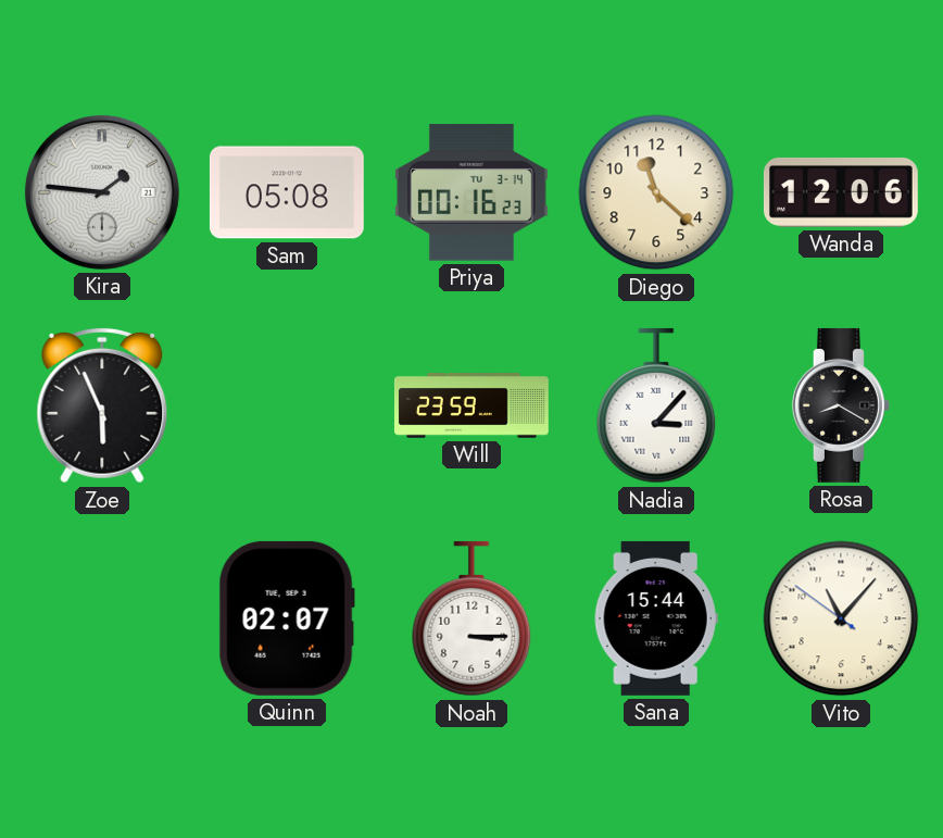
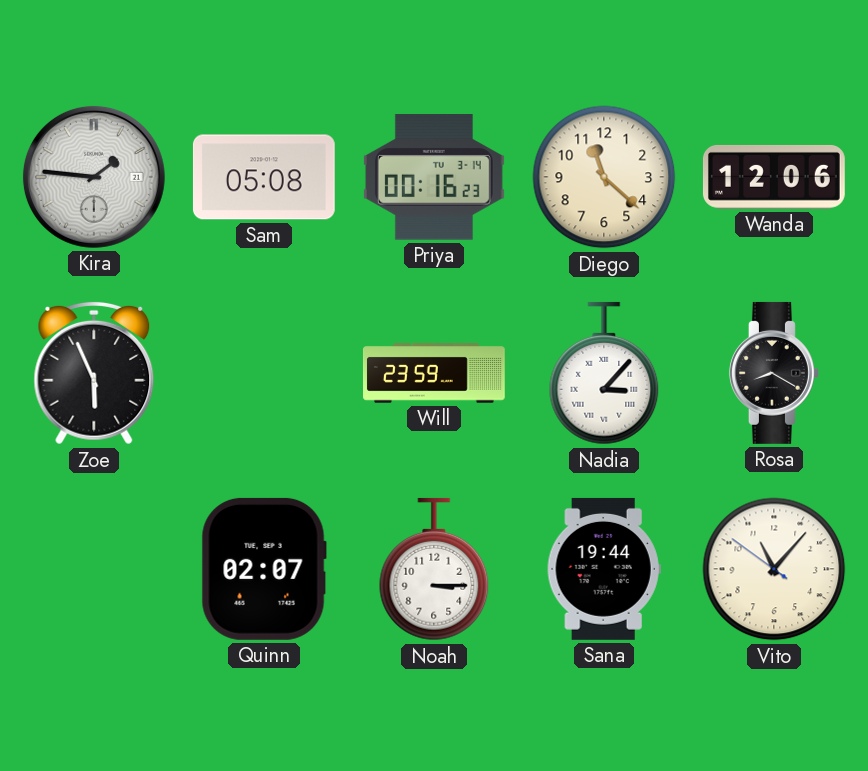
Sana: 15:44 -> 19:44
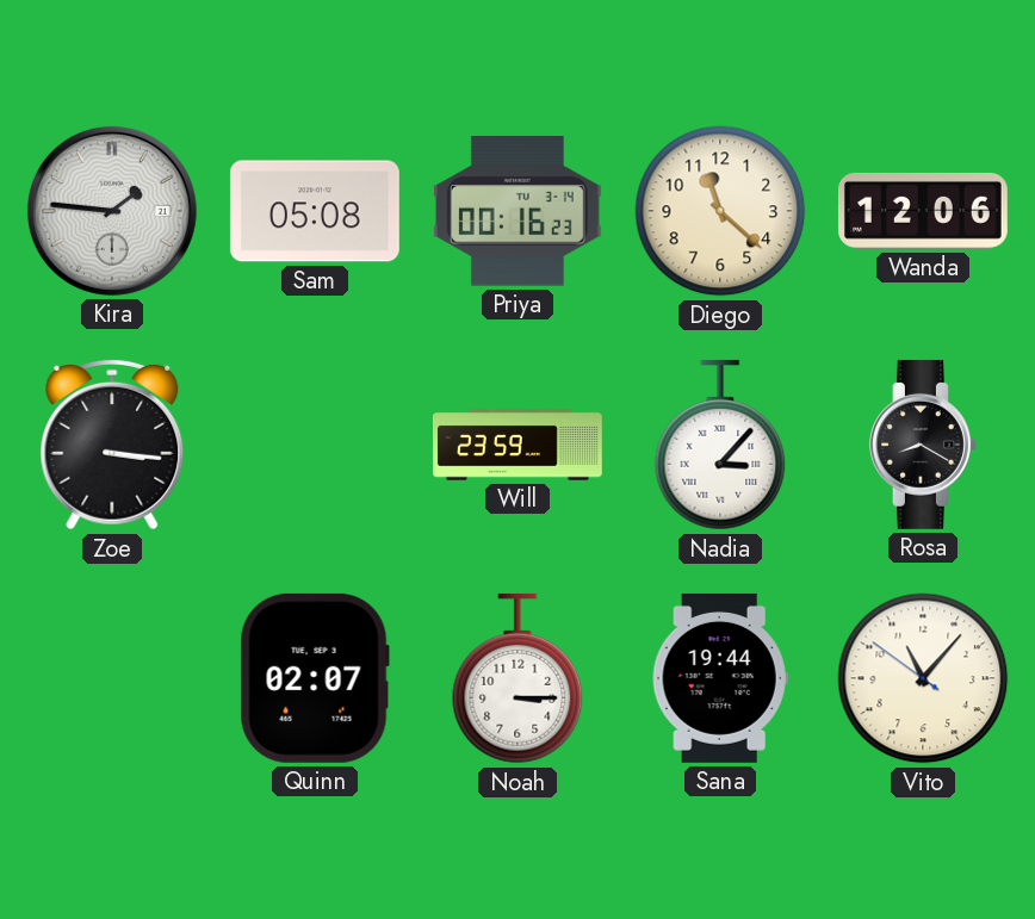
Zoe: 5:56 -> 3:16
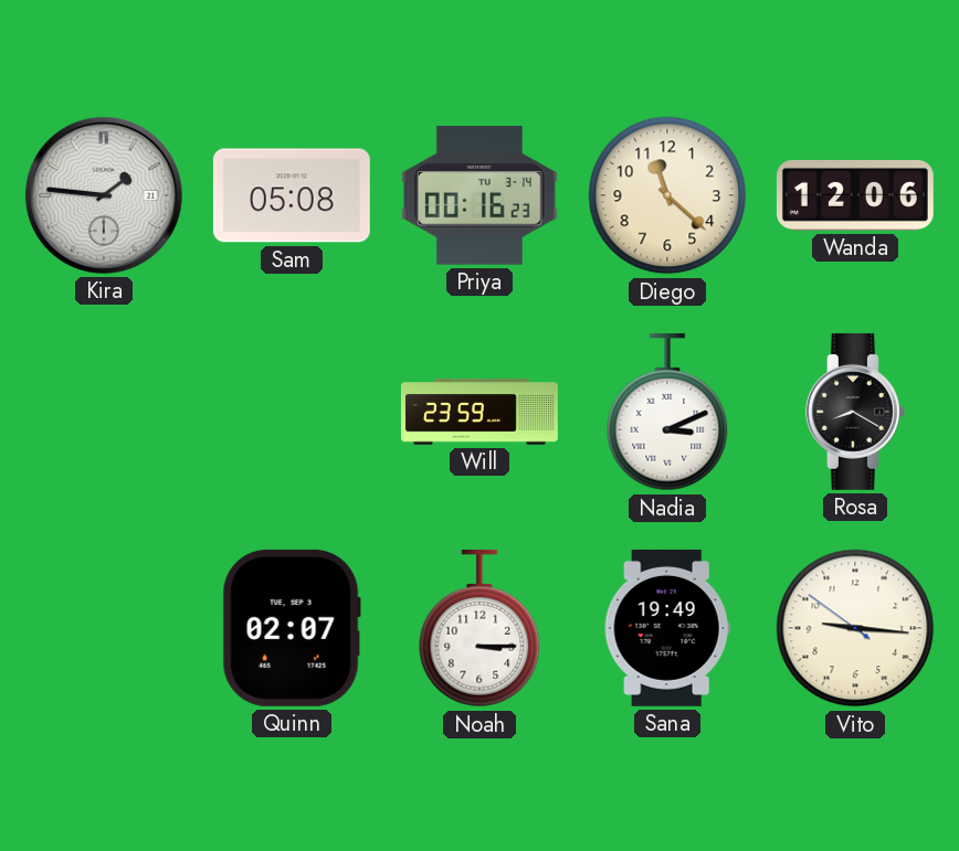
Zoe: 3:16 -> none
Nadia: 3:07 -> 3:11
Sana: 19:44 -> 19:49
Vito: 11:06 -> 9:15
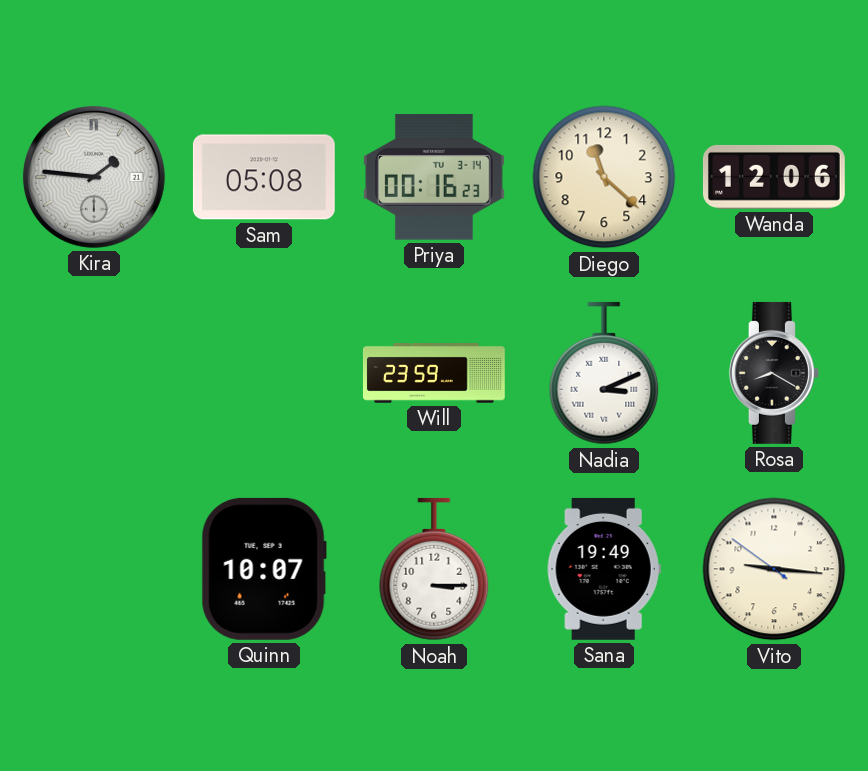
Quinn: 02:07 -> 10:07
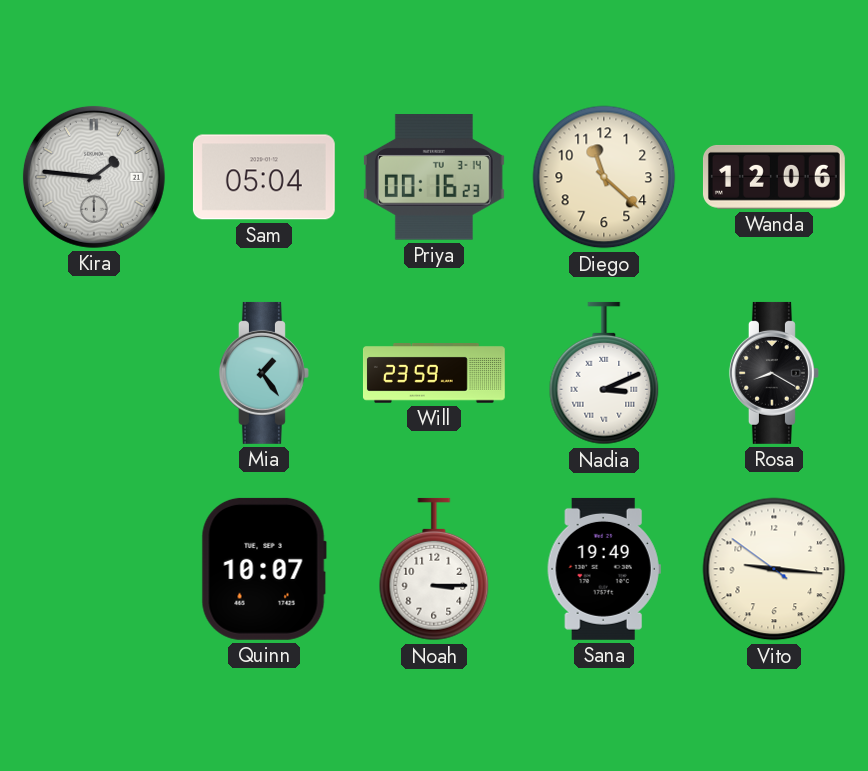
Sam: 05:08 -> 05:04
Mia: none -> 1:24
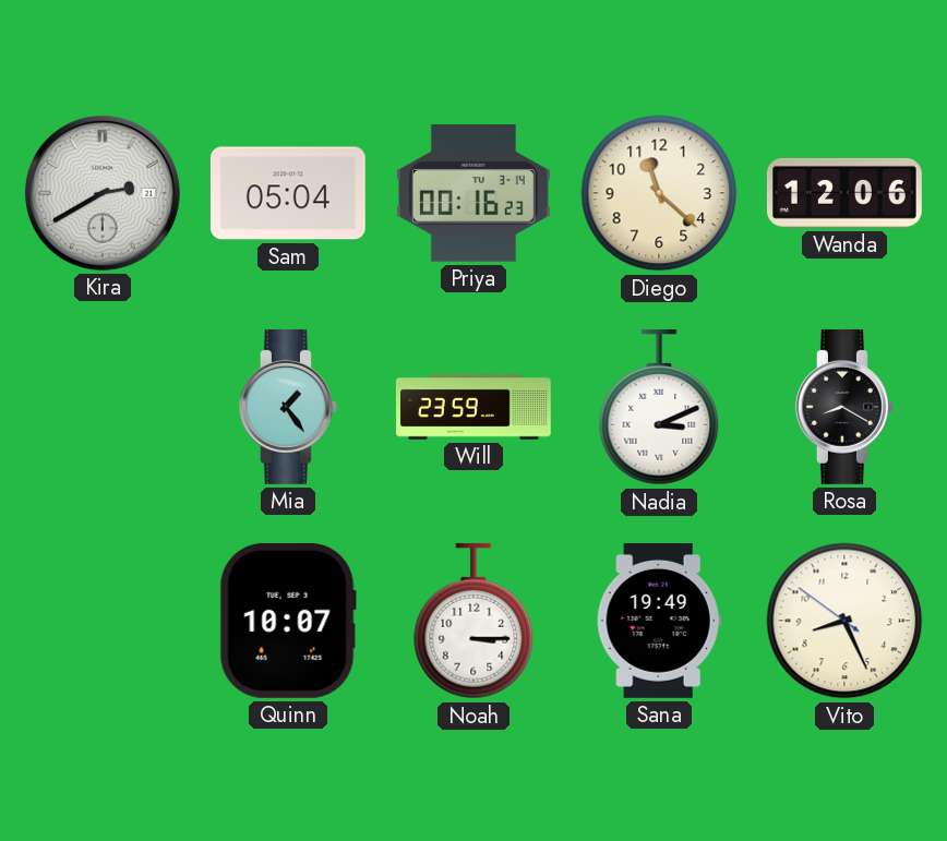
Kira: 1:46 -> 2:40
Vito: 9:15 -> 8:25
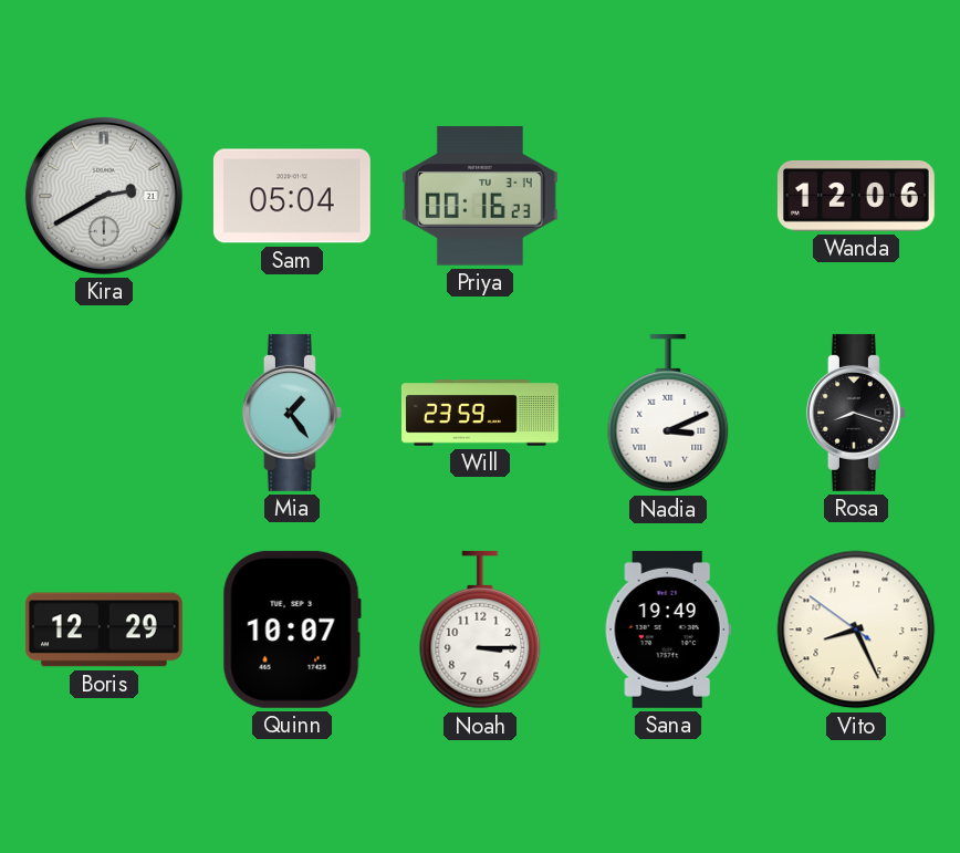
Diego: 11:22 -> none
Rosa: 8:20 -> 8:18
Boris: none -> 12:29
